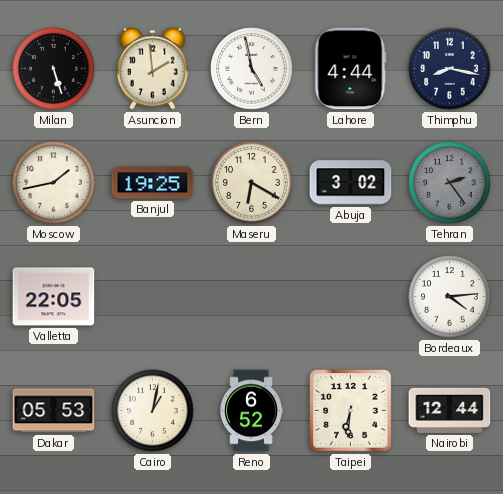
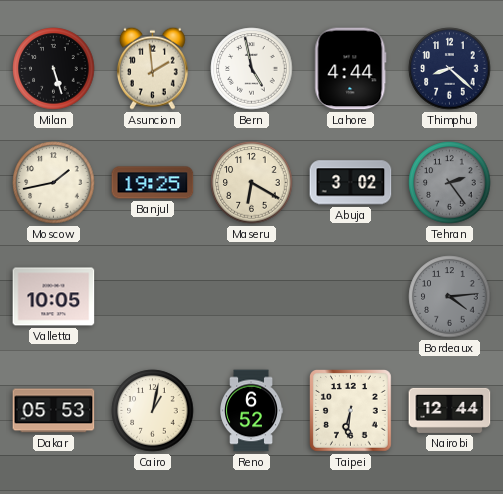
Thimphu: 8:17 -> 8:22
Valletta: 22:05 -> 10:05
Bordeaux dial: white -> grey
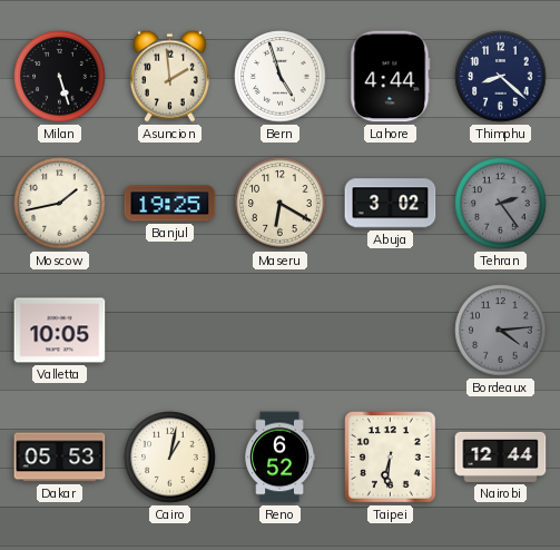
Bern: 4:58 -> 4:57
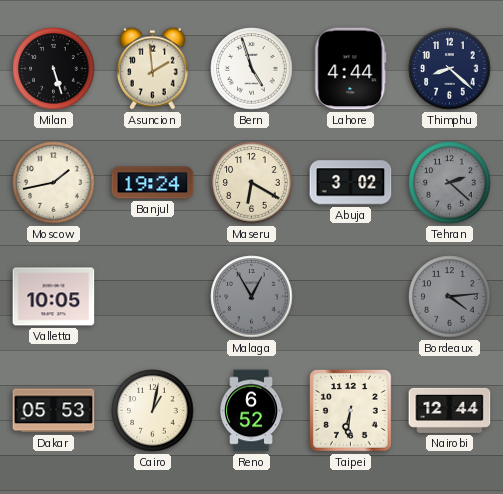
Banjul: 19:25 -> 19:24
Tehran: 2:24 -> 2:22
Malaga: none -> 12:55
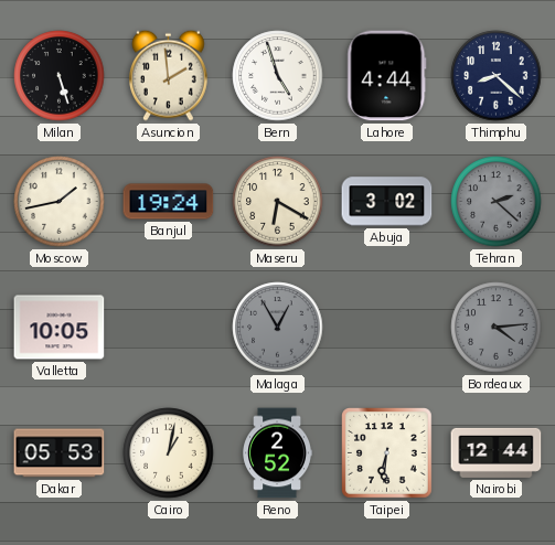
Reno: 6:52 -> 2:52
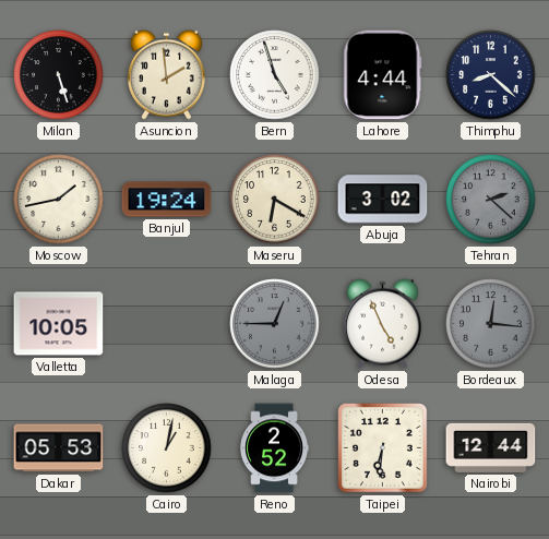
Malaga: 12:55 -> 12:45
Odesa: none -> 4:56
Bordeaux: 4:14 -> 12:16
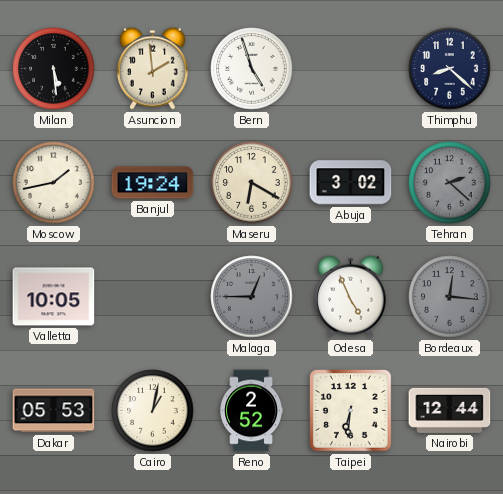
Milan: 5:27 -> 5:29
Lahore: 4:44 -> none
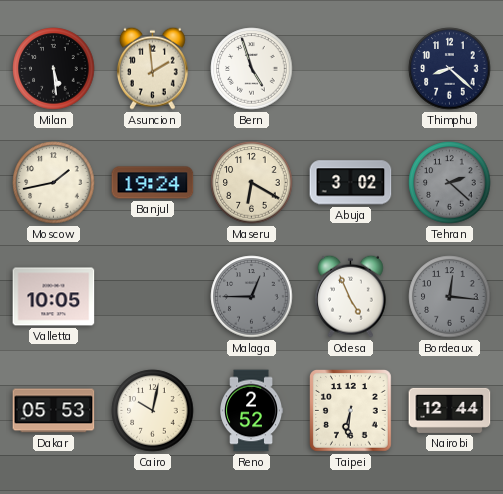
Cairo: 1:02 -> 10:02
